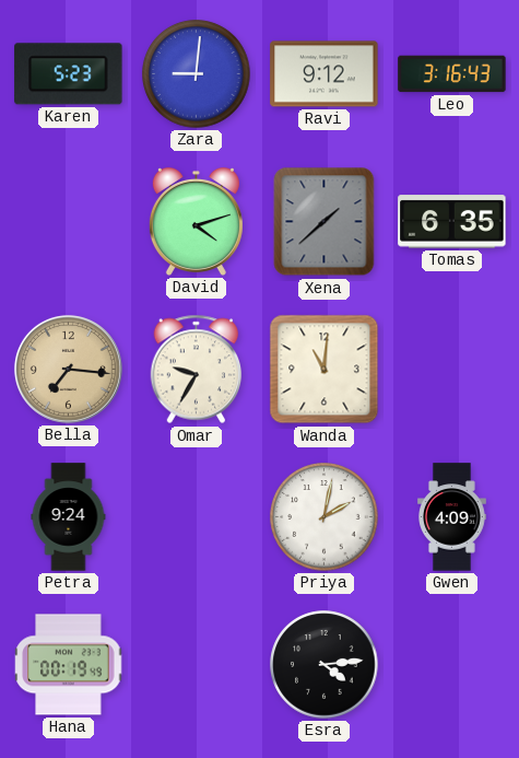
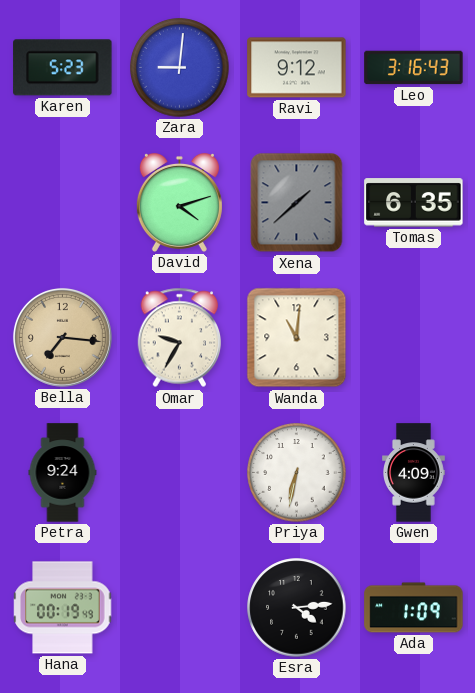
Priya: 2:02 -> 6:32
Ada: none -> 1:09
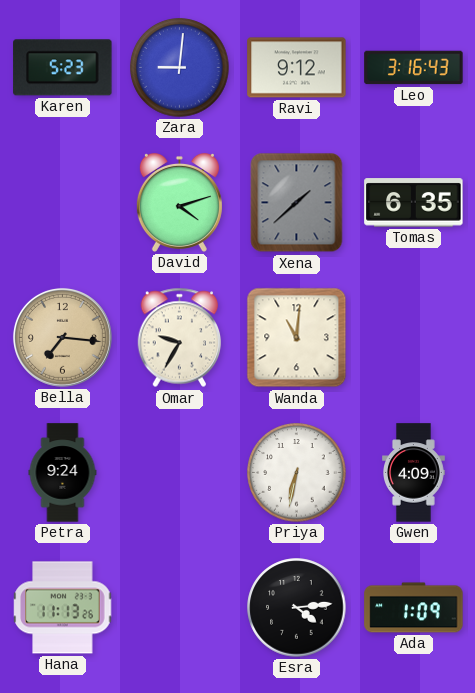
Hana: 00:19 -> 11:13
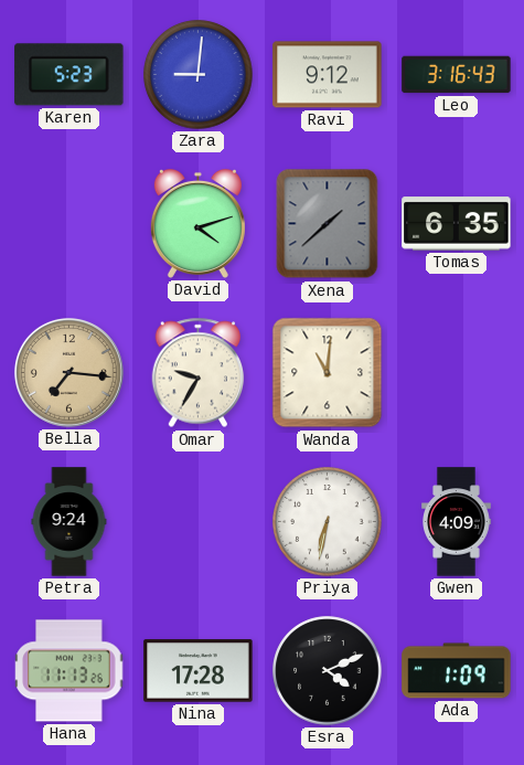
Nina: none -> 17:28
Esra: 4:14 -> 4:11
